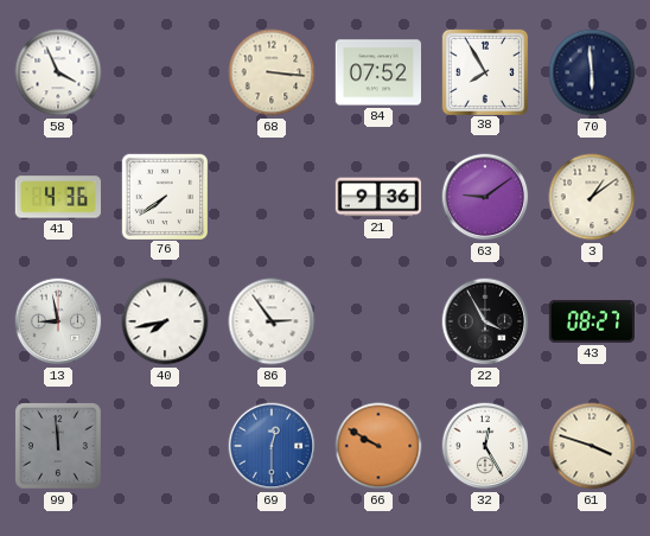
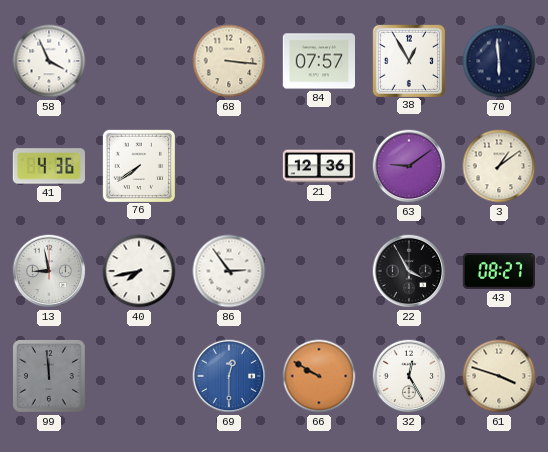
84: 07:52 -> 07:57
38: 7:55 -> 12:55
21: 9:36 -> 12:36
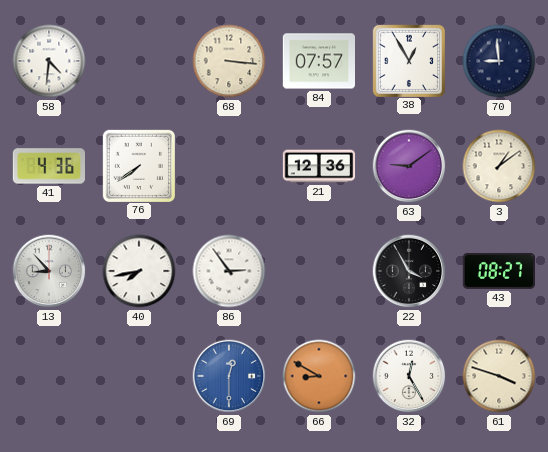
58: 3:56 -> 4:31
70: 5:59 -> 8:59
13: 8:58 -> 8:53
99: 11:59 -> none
66: 9:50 -> 8:50
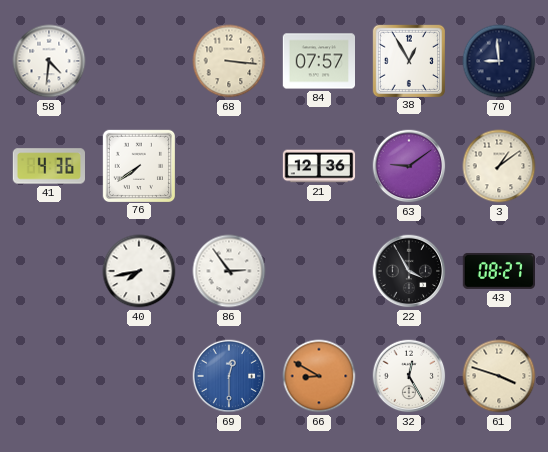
13: 8:53 -> none
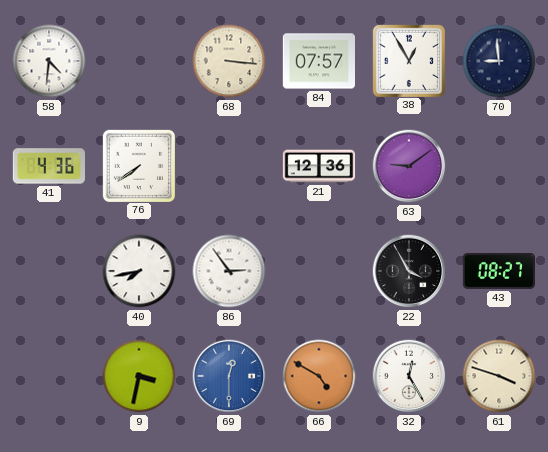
3: 1:09 -> none
9: none -> 3:32
66: 8:50 -> 4:50
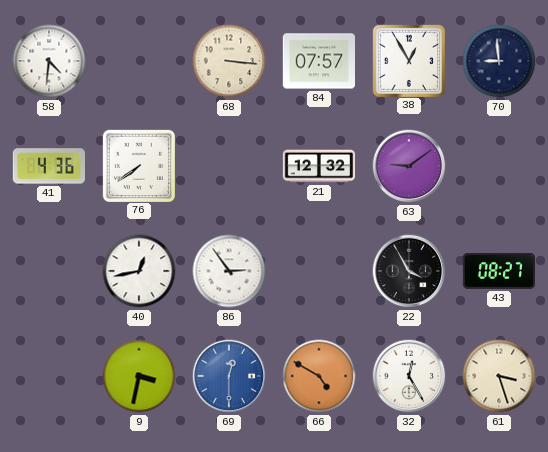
21: 12:36 -> 12:32
40: 7:43 -> 12:43
61: 3:48 -> 3:27
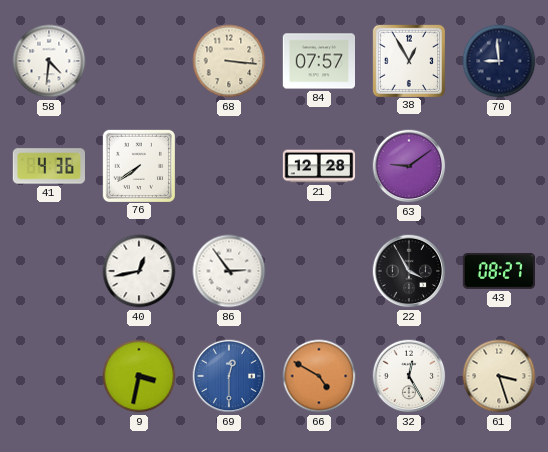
21: 12:32 -> 12:28
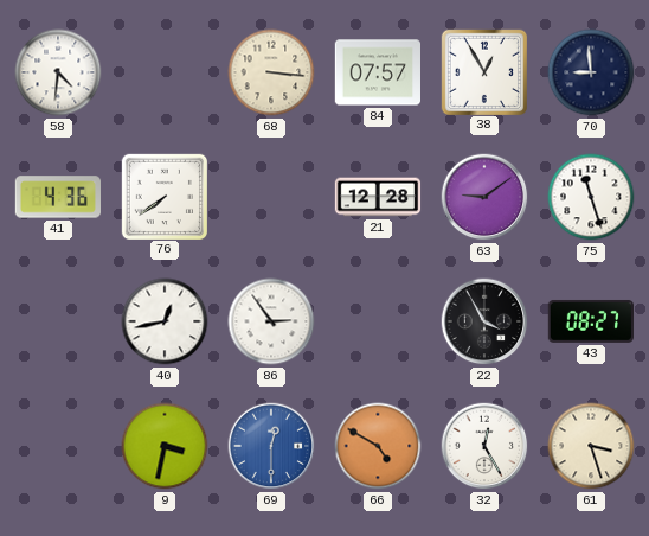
75: none -> 11:27
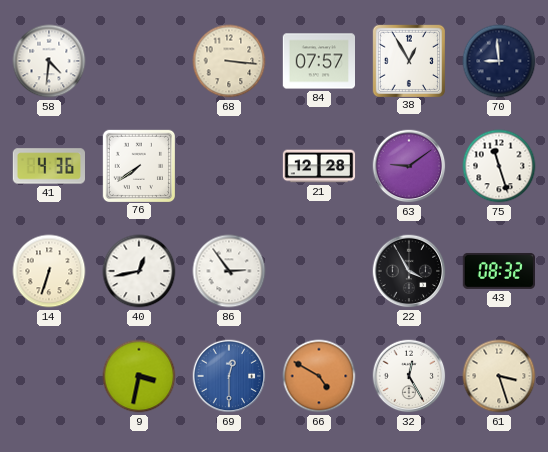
14: none -> 6:33
43: 08:27 -> 08:32
